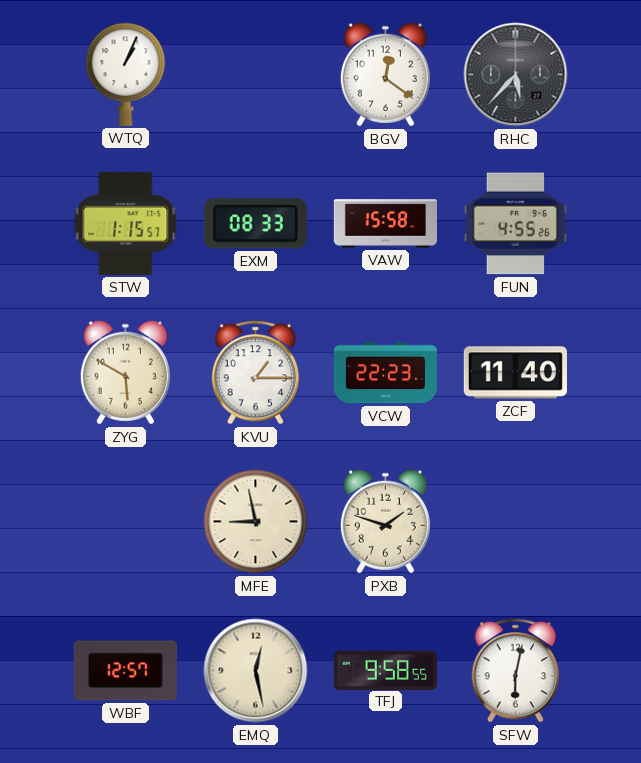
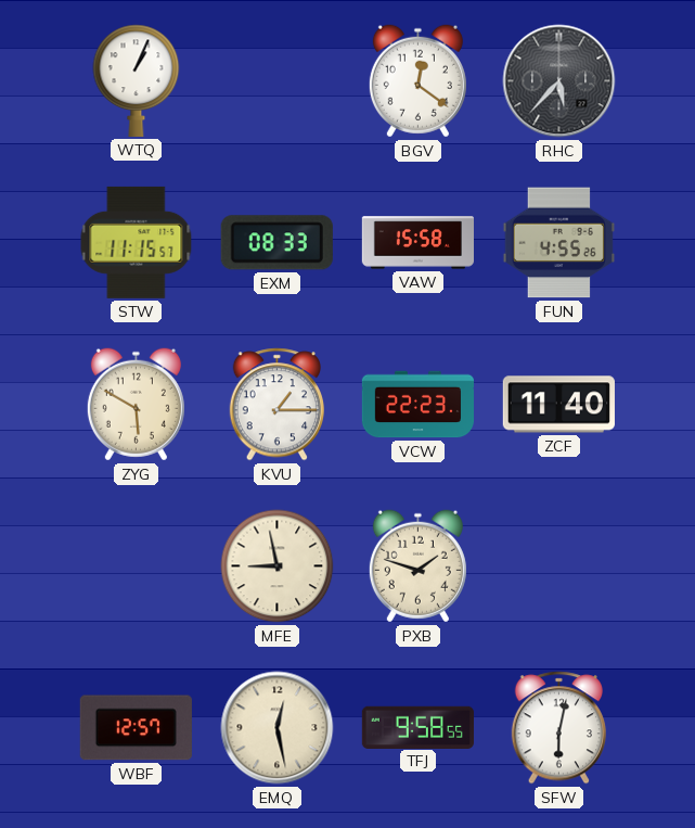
STW: 1:15 -> 11:15
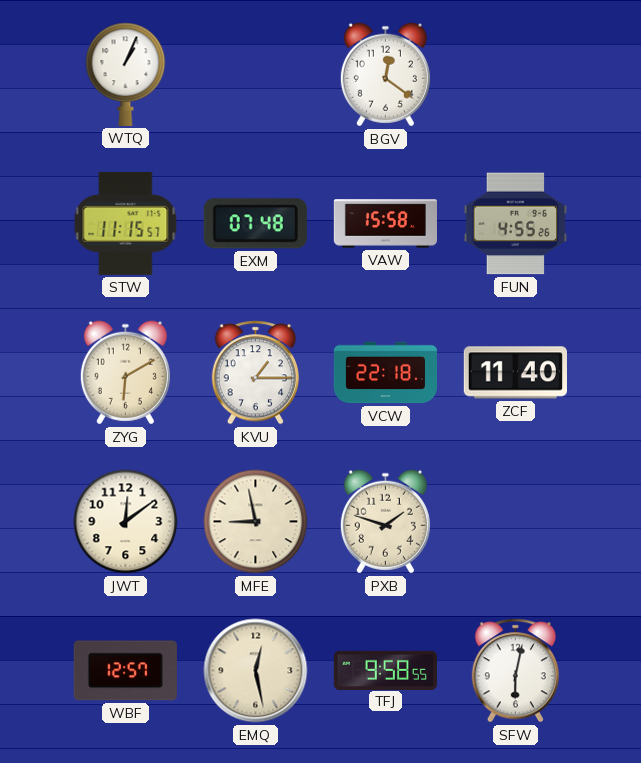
RHC: 5:37 -> none
EXM: 08:33 -> 07:48
ZYG: 5:50 -> 6:10
VCW: 22:23 -> 22:18
JWT: none -> 12:09
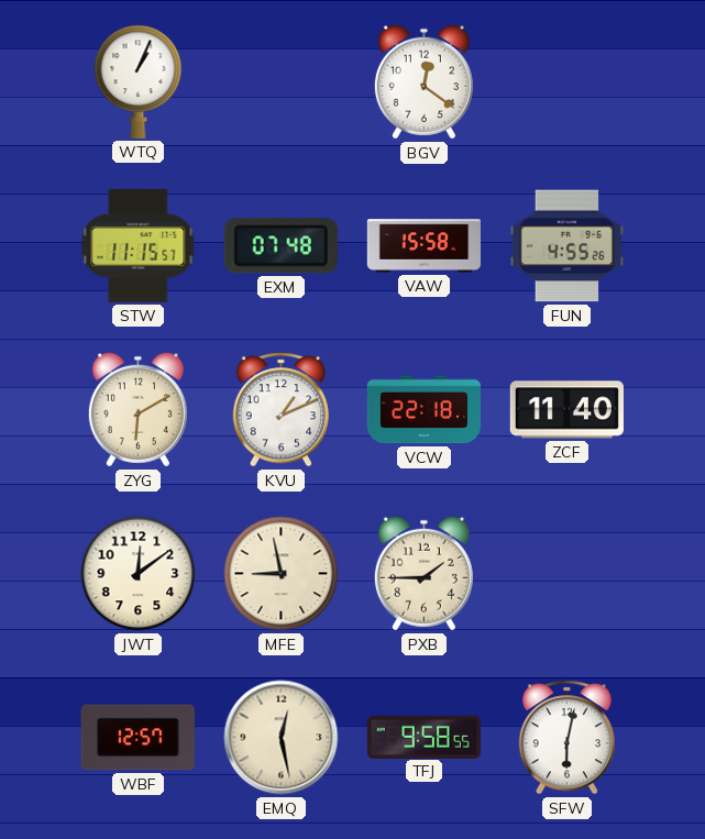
KVU: 1:15 -> 1:11
PXB: 1:48 -> 1:45
